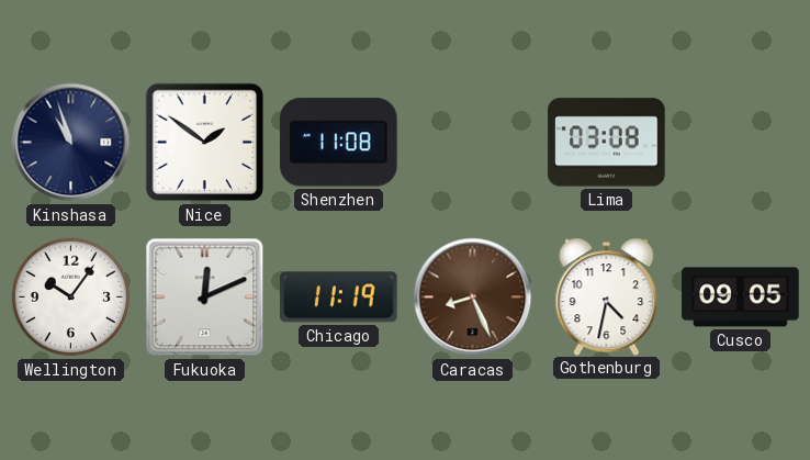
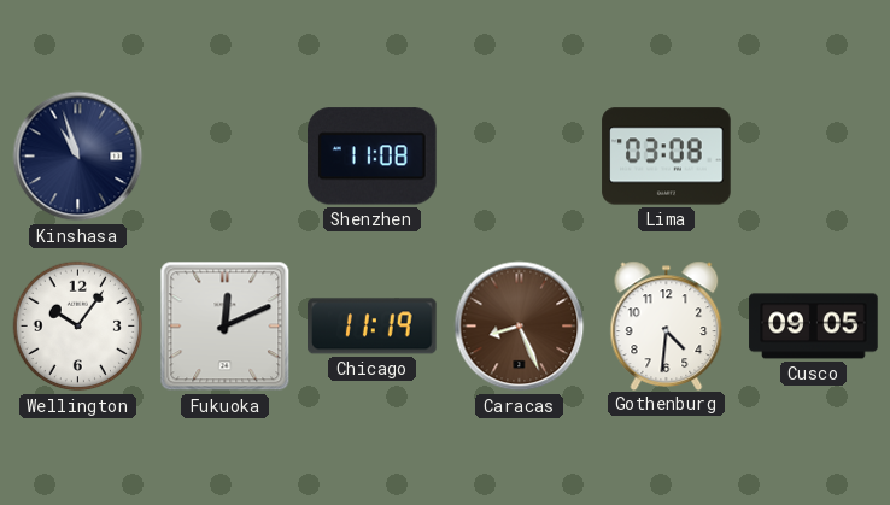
Nice: 1:51 -> none
Gothenburg: 4:32 -> 4:31
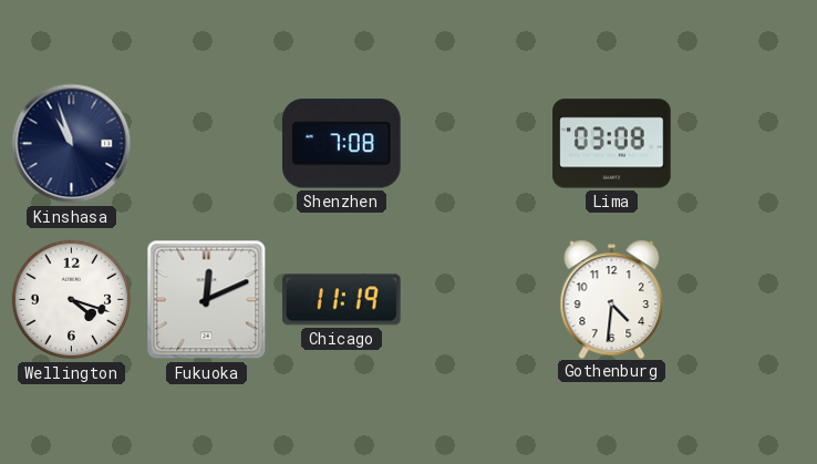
Shenzhen: 11:08 -> 7:08
Wellington: 10:06 -> 4:18
Caracas: 8:26 -> none
Cusco: 09:05 -> none
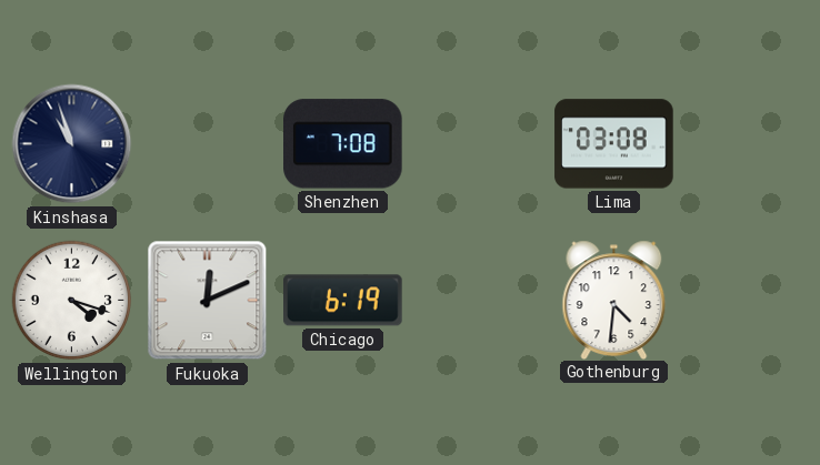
Chicago: 11:19 -> 6:19
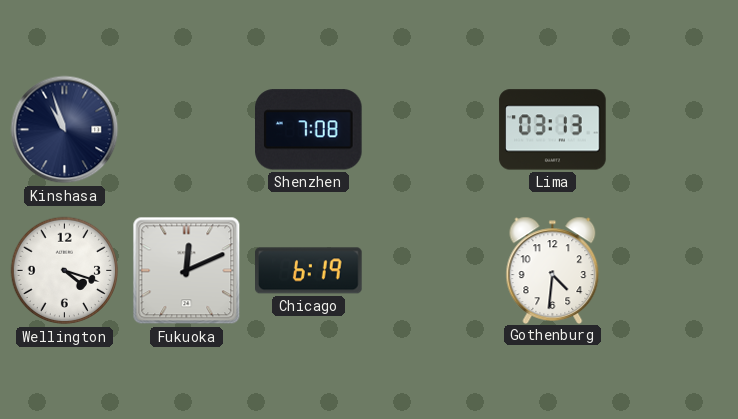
Lima: 03:08 -> 03:13
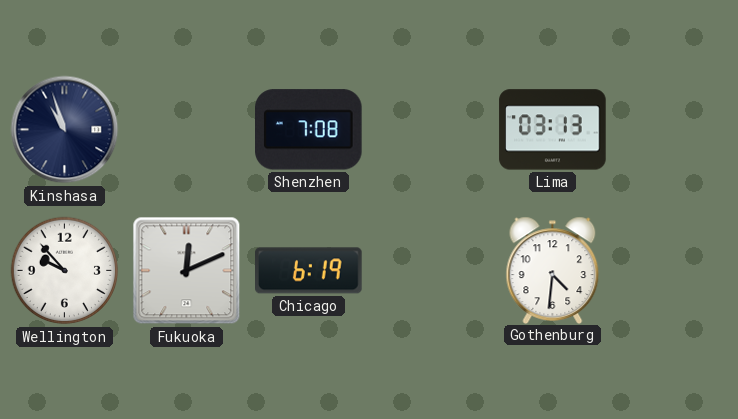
Wellington: 4:18 -> 9:53
